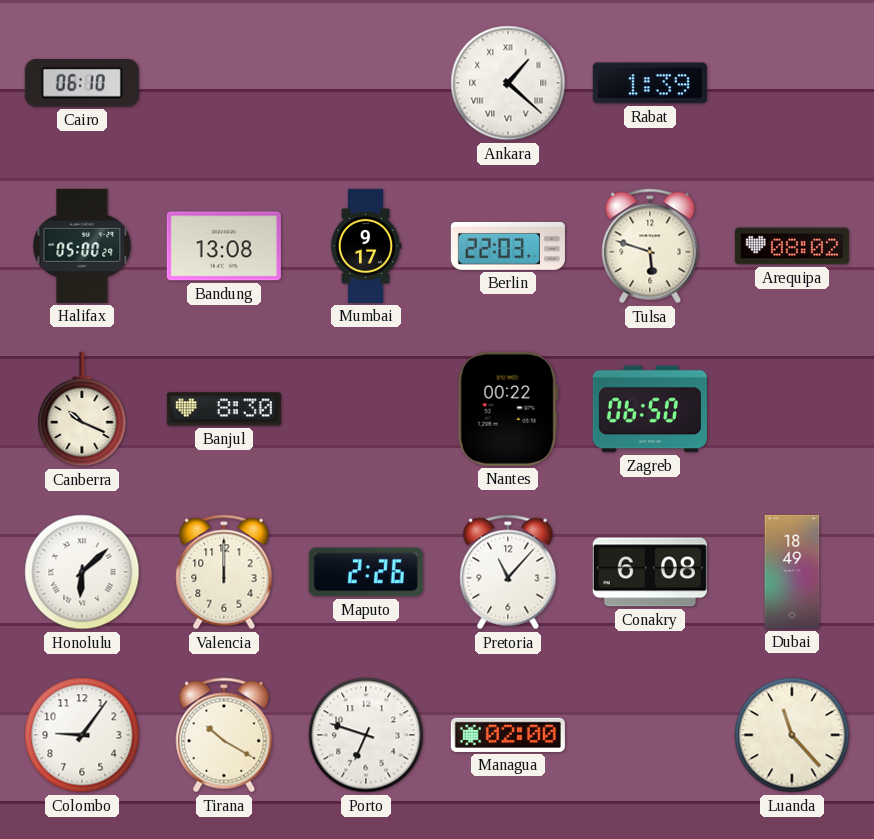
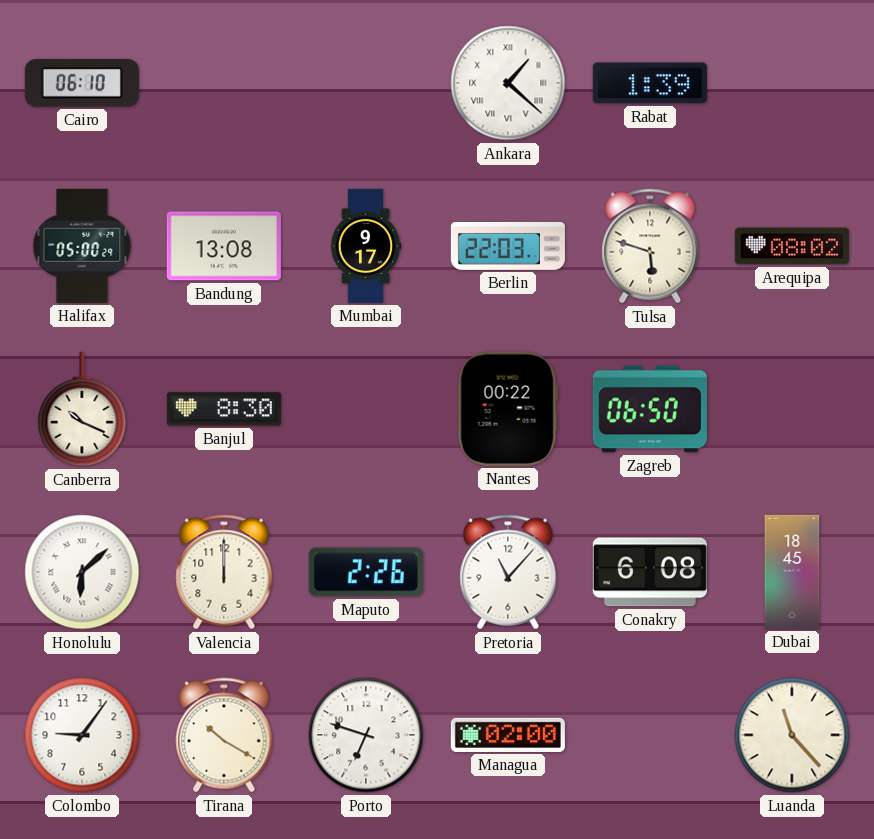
Dubai: 18:49 -> 18:45
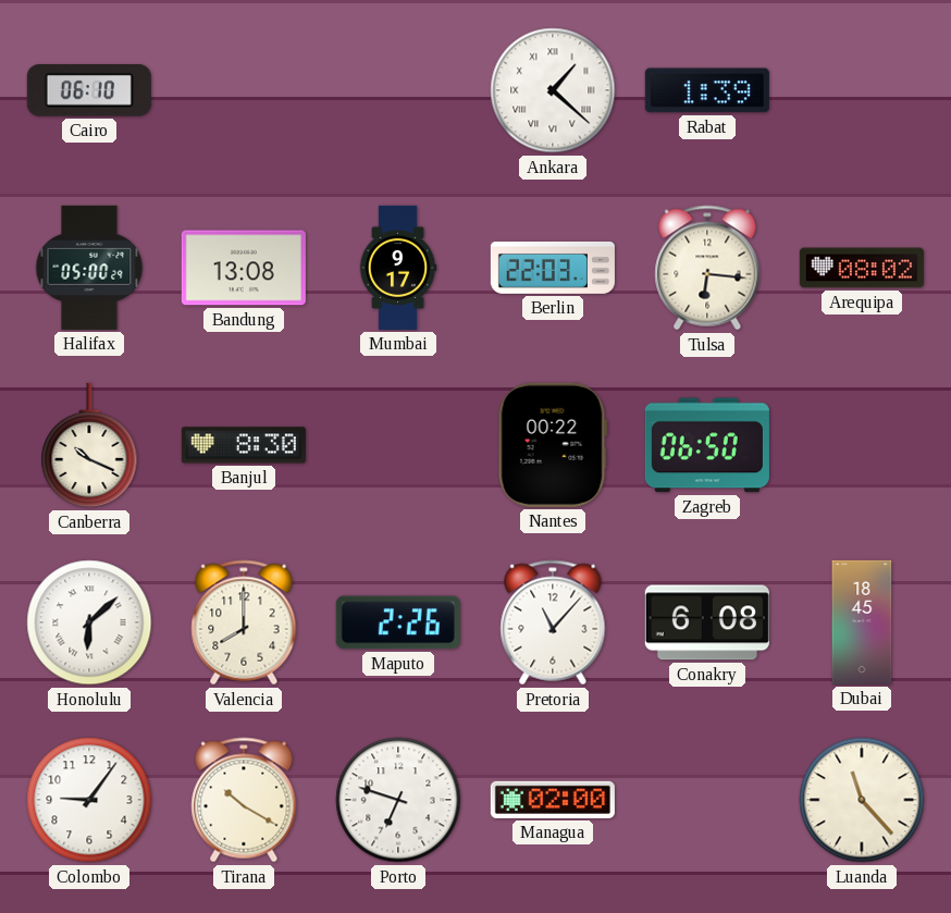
Tulsa: 5:48 -> 6:16
Valencia: 12:00 -> 8:00
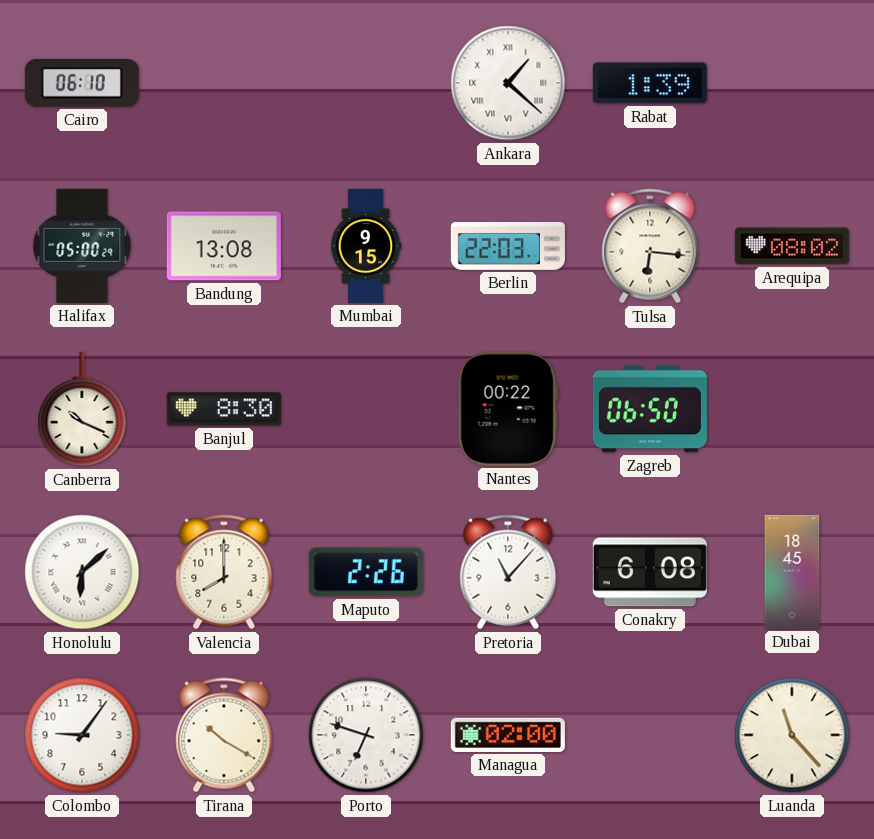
Mumbai: 9:17 -> 9:15
